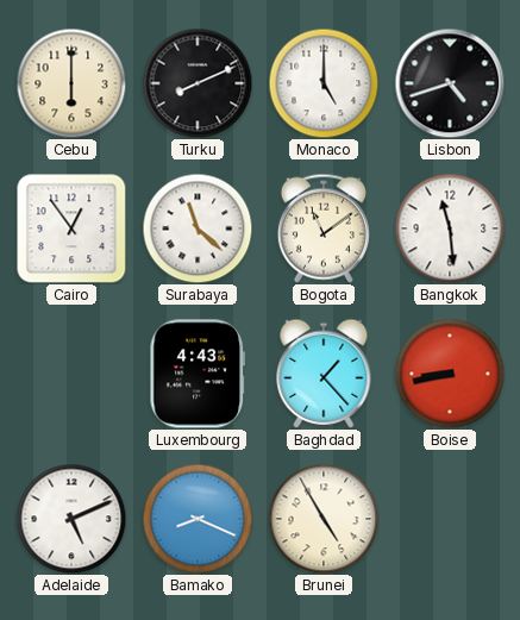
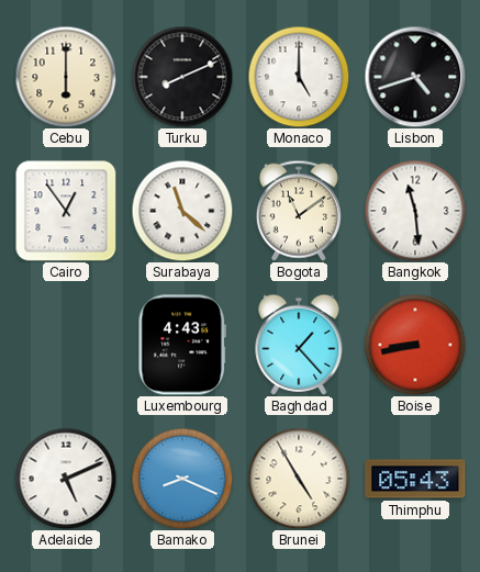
Thimphu: none -> 05:43
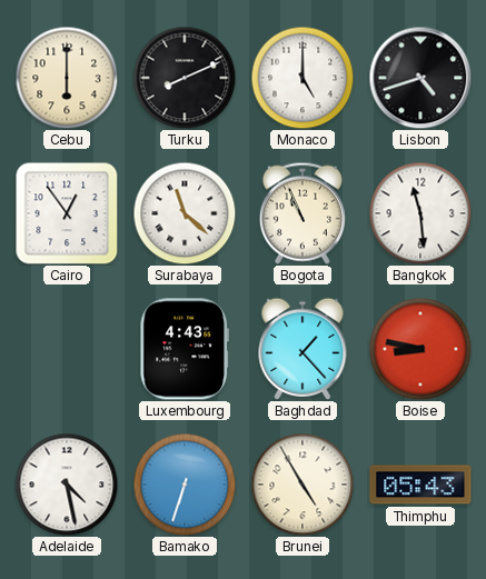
Bogota: 11:09 -> 10:56
Boise: 8:43 -> 8:47
Adelaide: 5:11 -> 4:28
Bamako: 8:19 -> 6:33
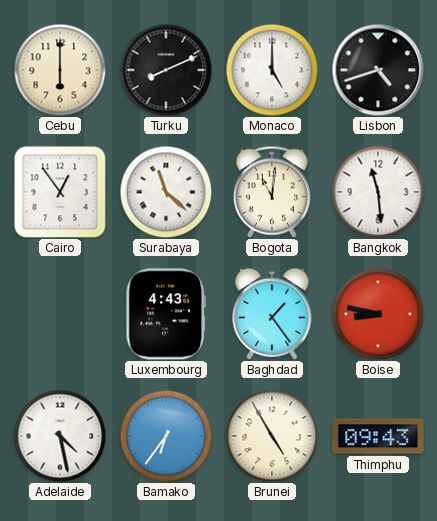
Bogota: 10:56 -> 11:01
Baghdad: 1:23 -> 1:24
Bamako: 6:33 -> 6:36
Thimphu: 05:43 -> 09:43
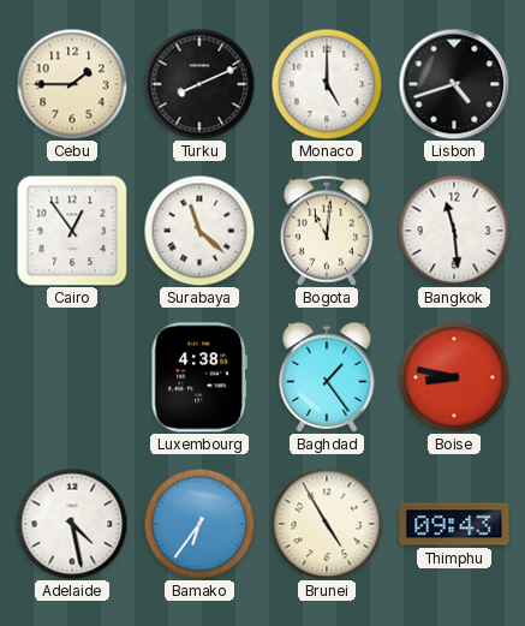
Cebu: 6:00 -> 1:45
Luxembourg: 4:43 -> 4:38
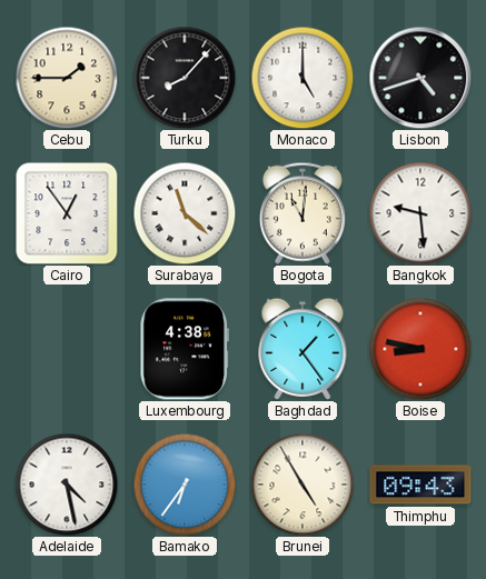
Turku: 8:11 -> 8:07
Bangkok: 11:29 -> 9:29
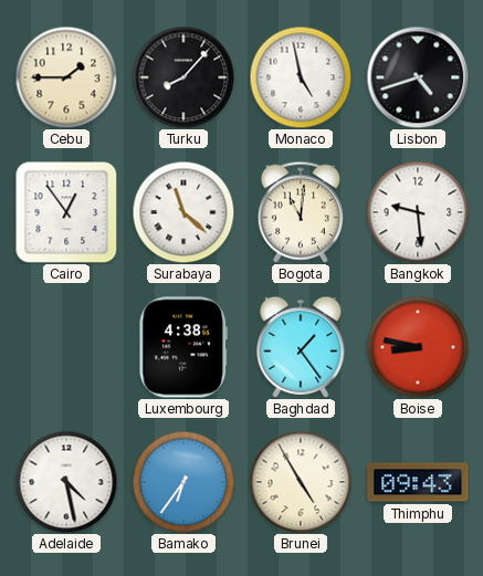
Monaco: 5:00 -> 4:58
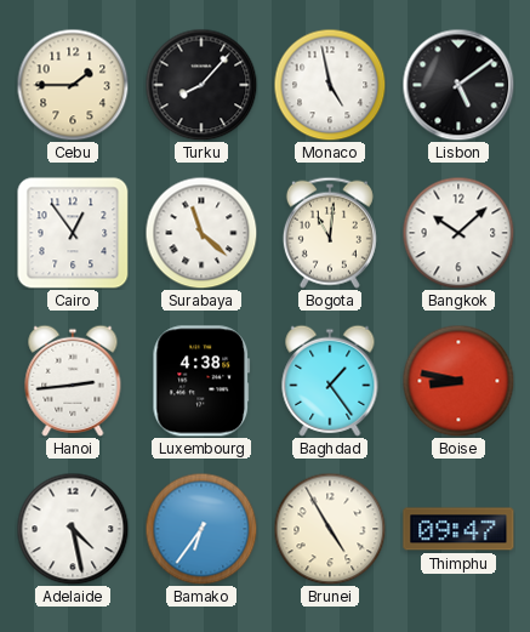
Lisbon: 4:42 -> 5:09
Bangkok: 9:29 -> 10:08
Hanoi: none -> 2:44
Thimphu: 09:43 -> 09:47
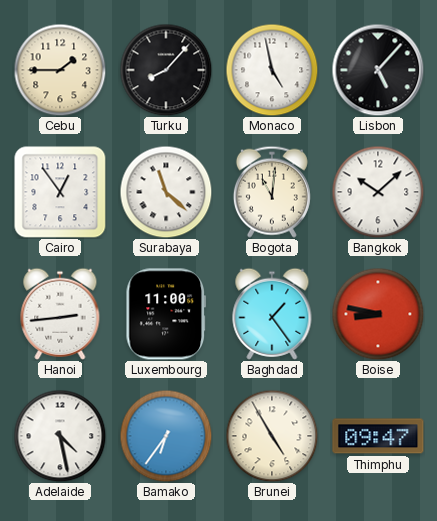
Lisbon: 5:09 -> 5:07
Luxembourg: 4:38 -> 11:00
